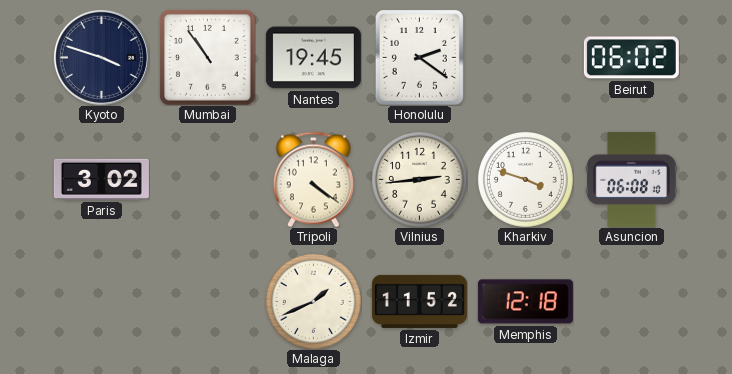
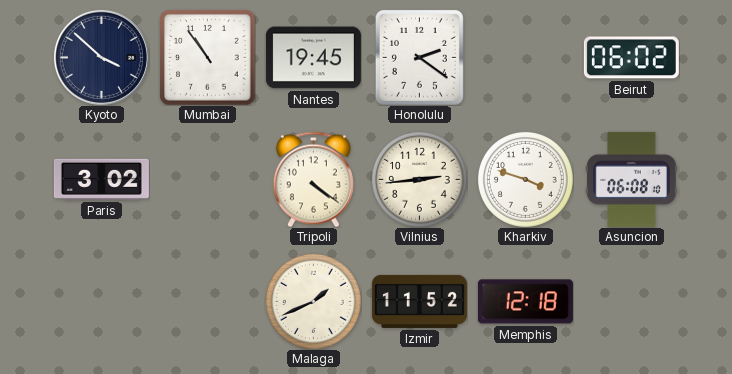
Kyoto: 3:48 -> 3:52
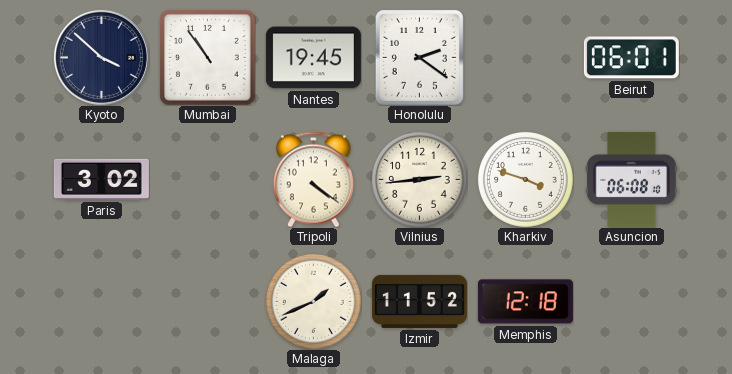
Beirut: 06:02 -> 06:01
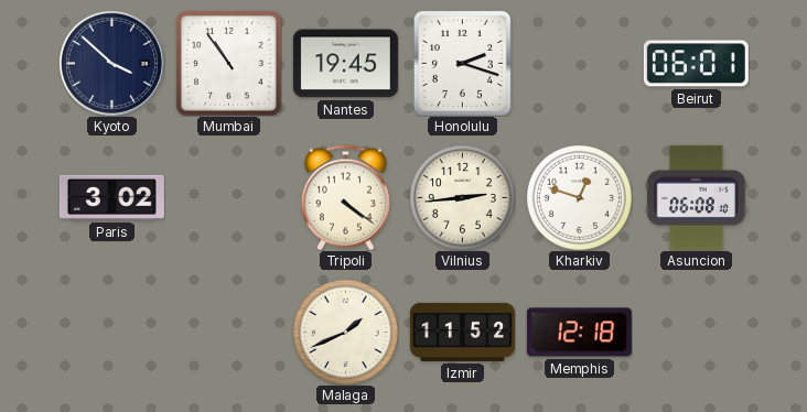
Honolulu: 2:21 -> 2:18
Kharkiv: 3:48 -> 12:48
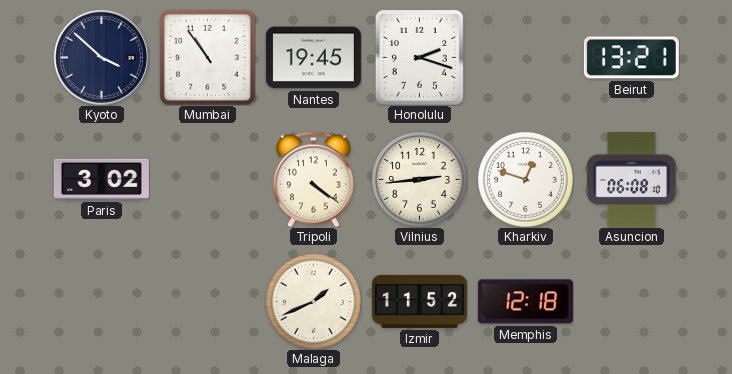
Beirut: 06:01 -> 13:21
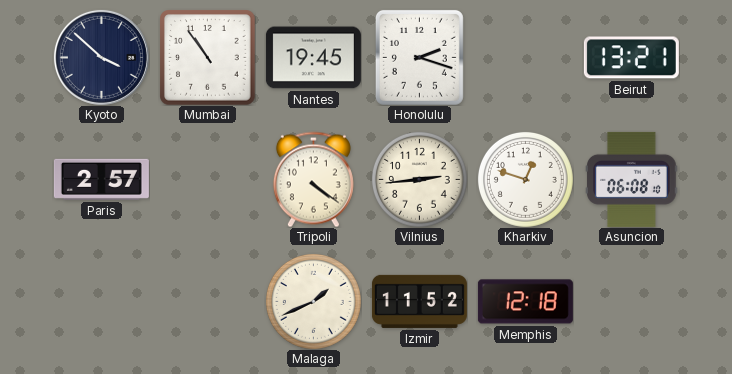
Paris: 3:02 -> 2:57
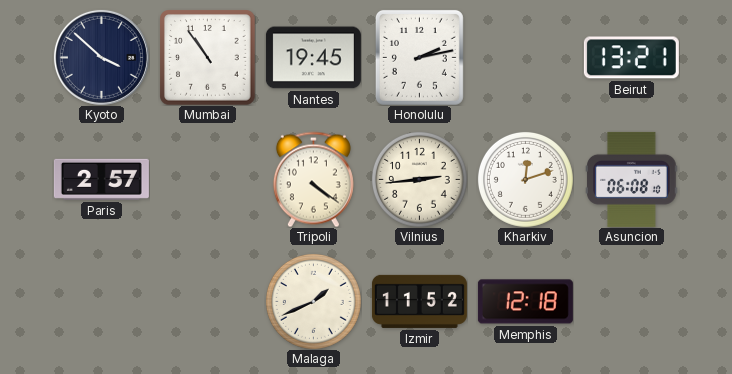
Honolulu: 2:18 -> 2:13
Kharkiv: 12:48 -> 12:12
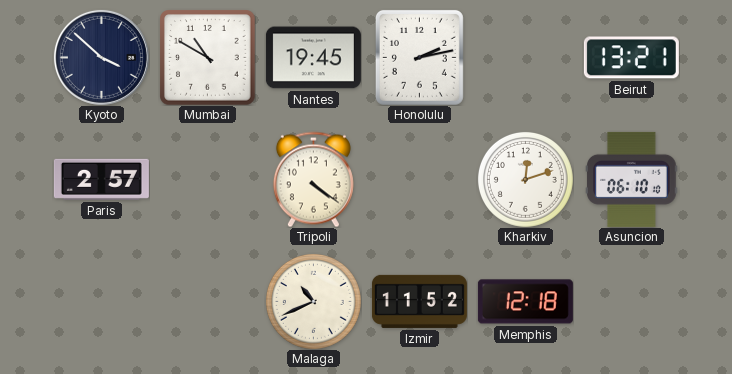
Mumbai: 10:54 -> 10:50
Vilnius: 2:44 -> none
Asuncion: 06:08 -> 06:10
Malaga: 1:41 -> 10:41
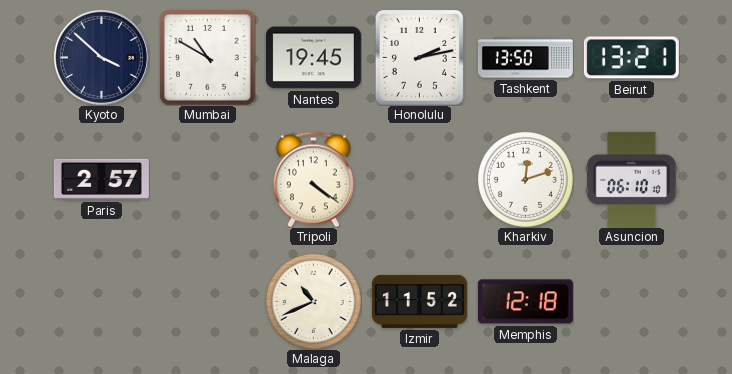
Tashkent: none -> 13:50
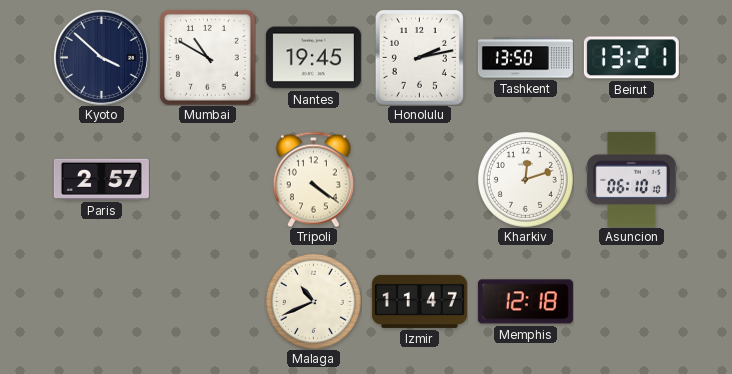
Izmir: 11:52 -> 11:47
